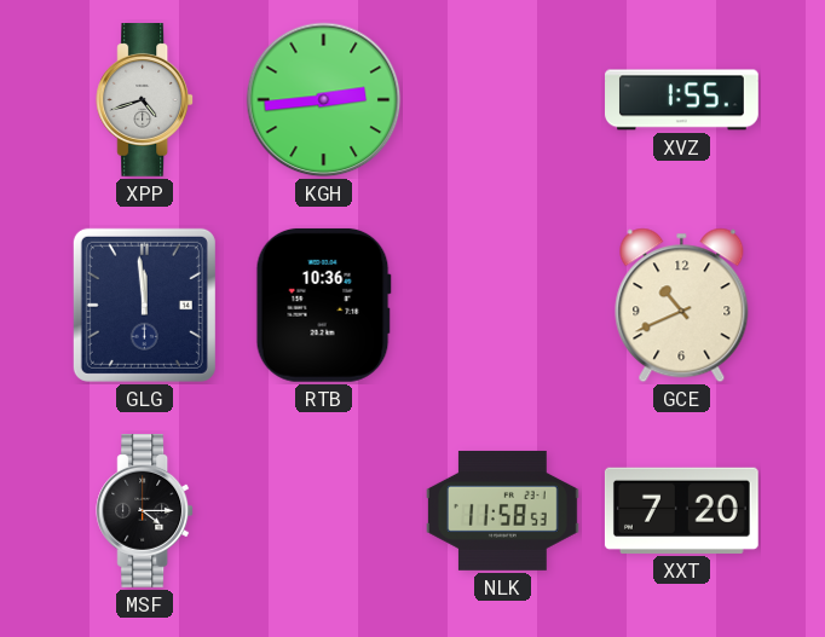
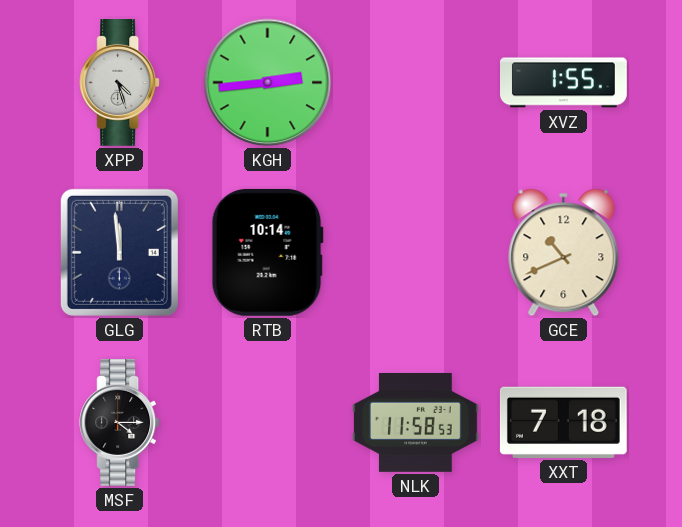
XPP: 4:42 -> 4:27
RTB: 10:36 -> 10:14
XXT: 7:20 -> 7:18
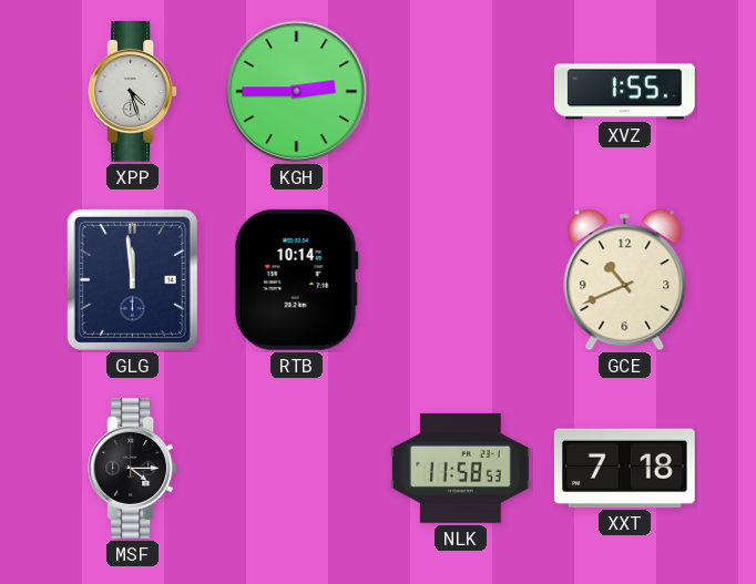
KGH: 2:44 -> 2:45
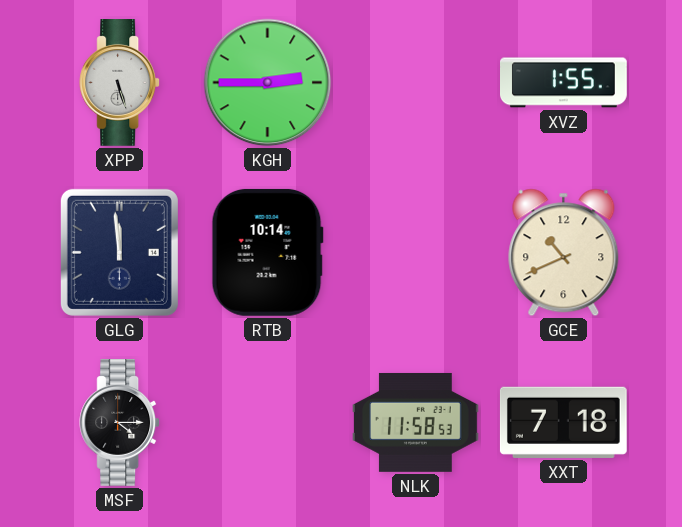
XPP: 4:27 -> 5:27
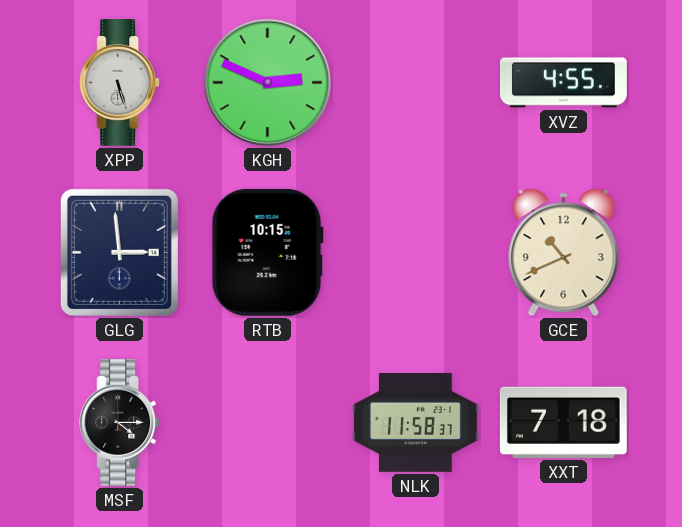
KGH: 2:45 -> 2:49
XVZ: 1:55 -> 4:55
GLG: 11:59 -> 2:59
RTB: 10:14 -> 10:15
NLK: 11:58:53 -> 11:58:37
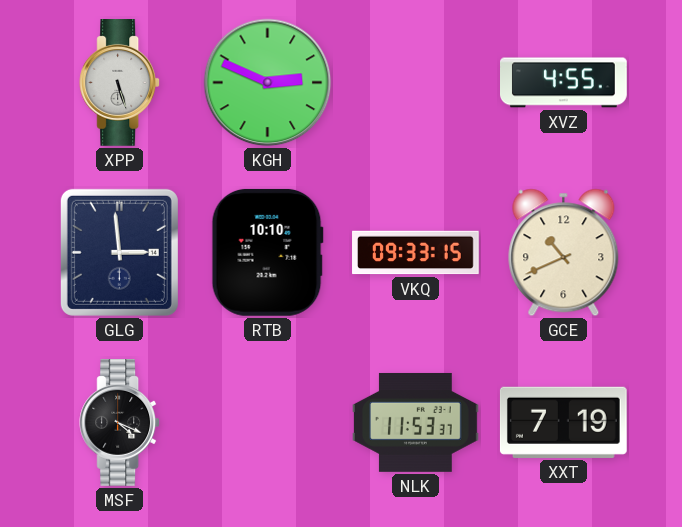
RTB: 10:15 -> 10:10
VKQ: none -> 09:33
MSF: 4:15 -> 4:19
NLK: 11:58 -> 11:53
XXT: 7:18 -> 7:19
